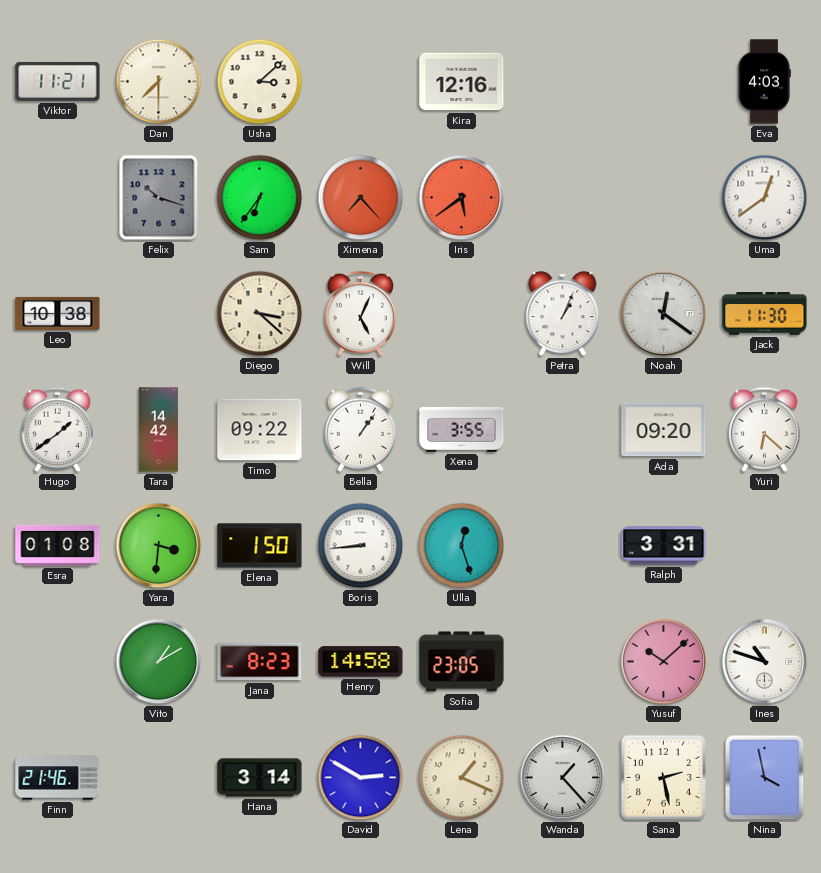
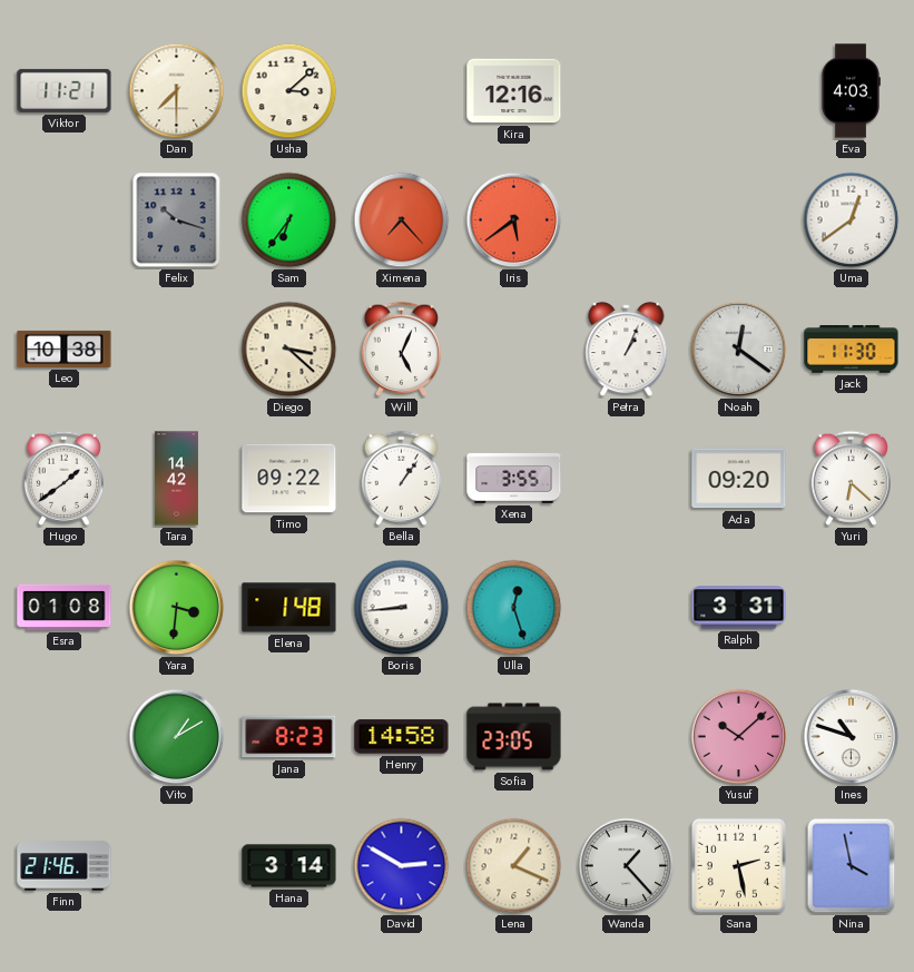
Elena: 1:50 -> 1:48
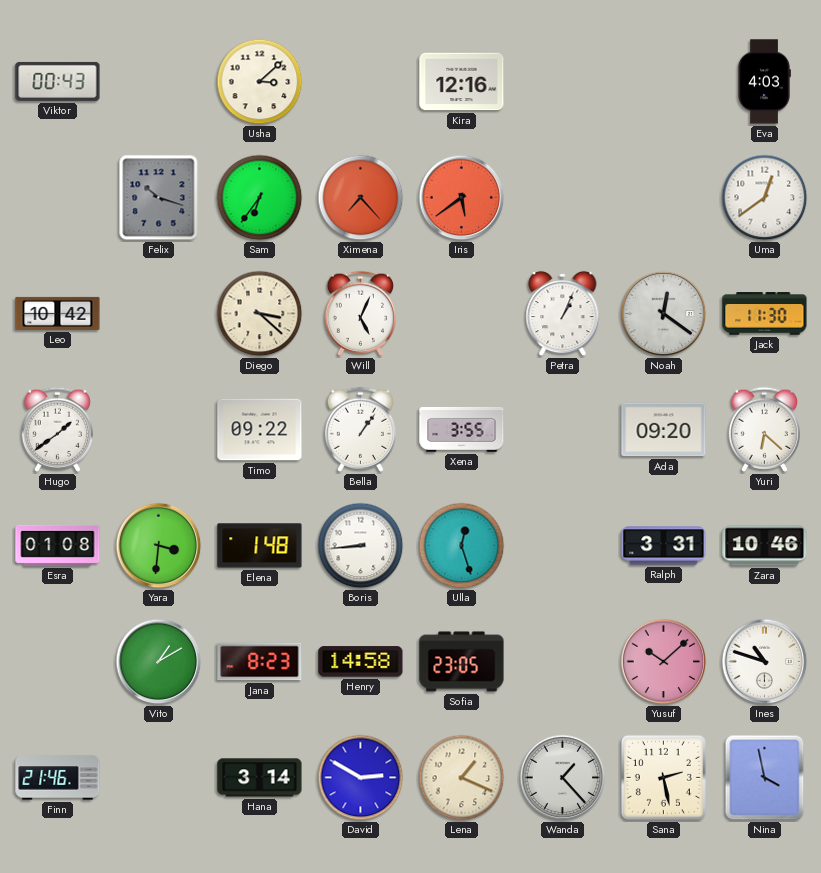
Viktor: 11:21 -> 00:43
Dan: 7:30 -> none
Leo: 10:38 -> 10:42
Tara: 14:42 -> none
Zara: none -> 10:46
